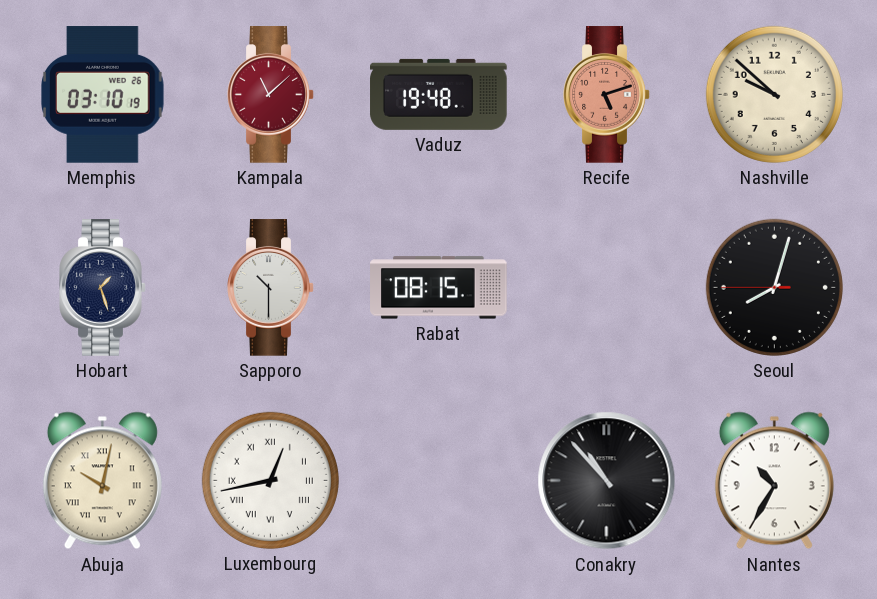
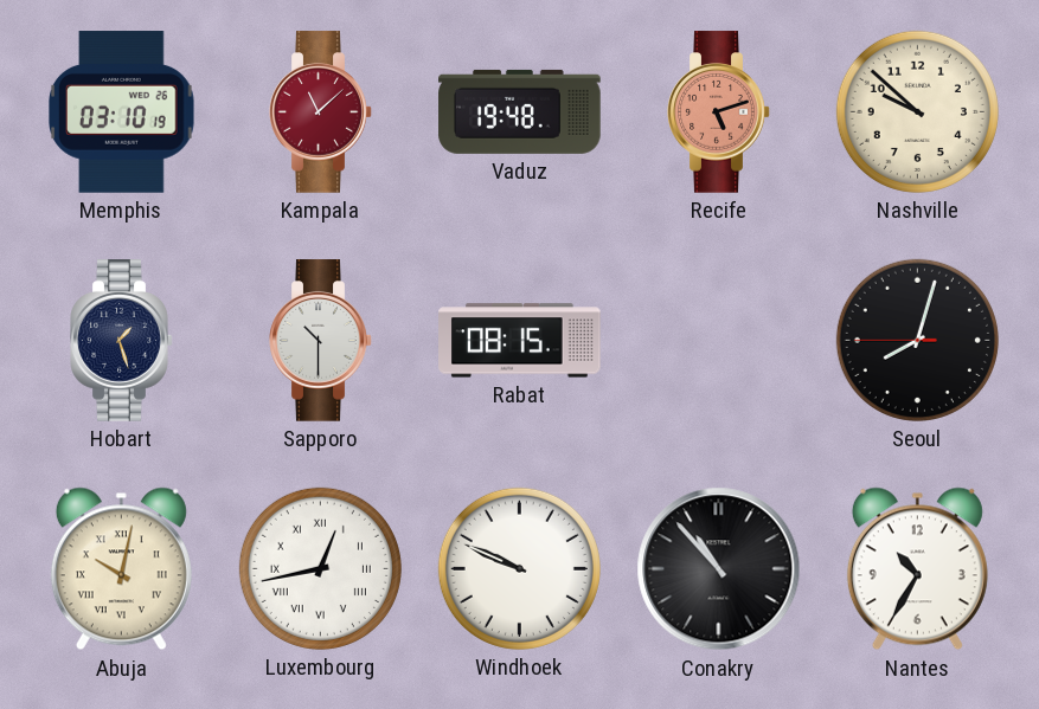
Windhoek: none -> 9:49
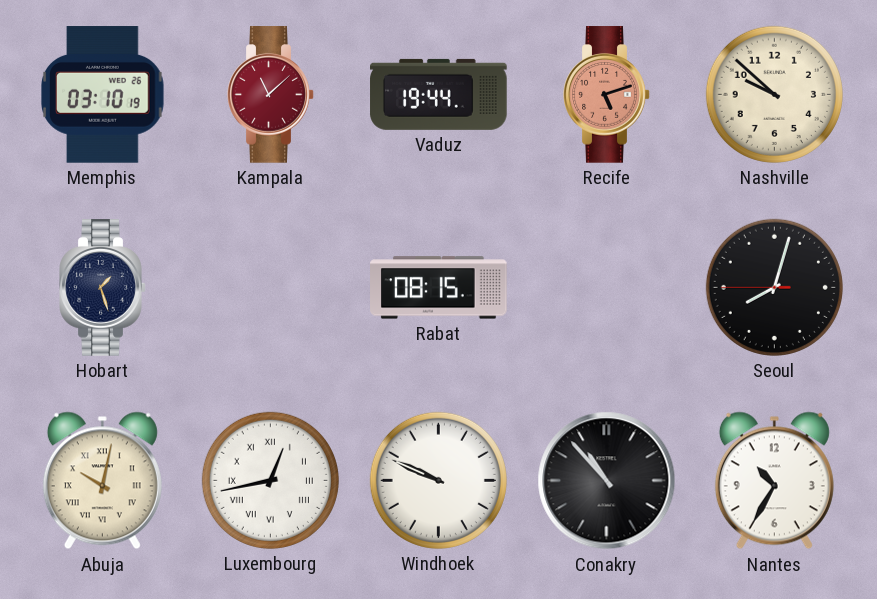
Vaduz: 19:48 -> 19:44
Sapporo: 10:30 -> none
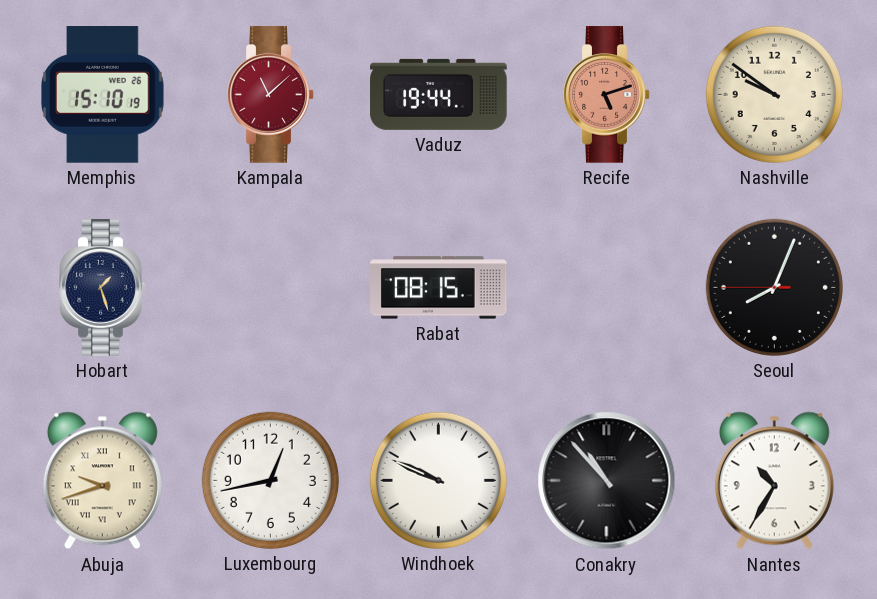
Memphis: 03:10 -> 15:10
Nashville: 9:52 -> 9:51
Seoul: 8:02 -> 8:03
Abuja: 10:02 -> 9:42
Luxembourg numerals: Roman -> Arabic
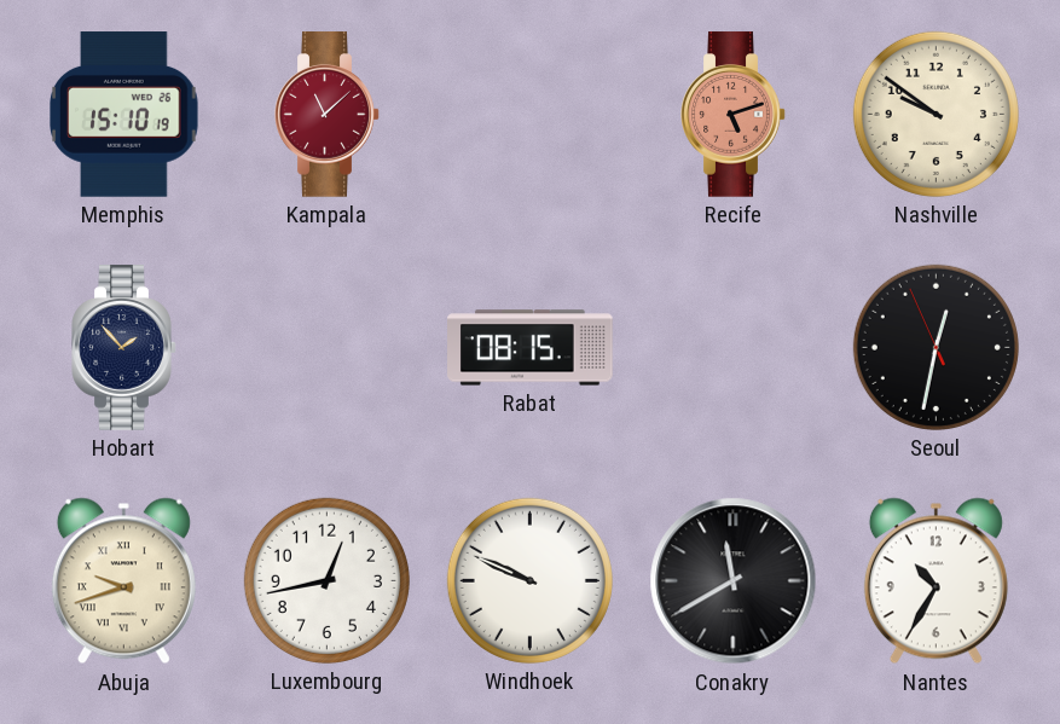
Vaduz: 19:44 -> none
Hobart: 1:27 -> 1:53
Seoul: 8:03 -> 12:31
Conakry: 10:53 -> 11:40
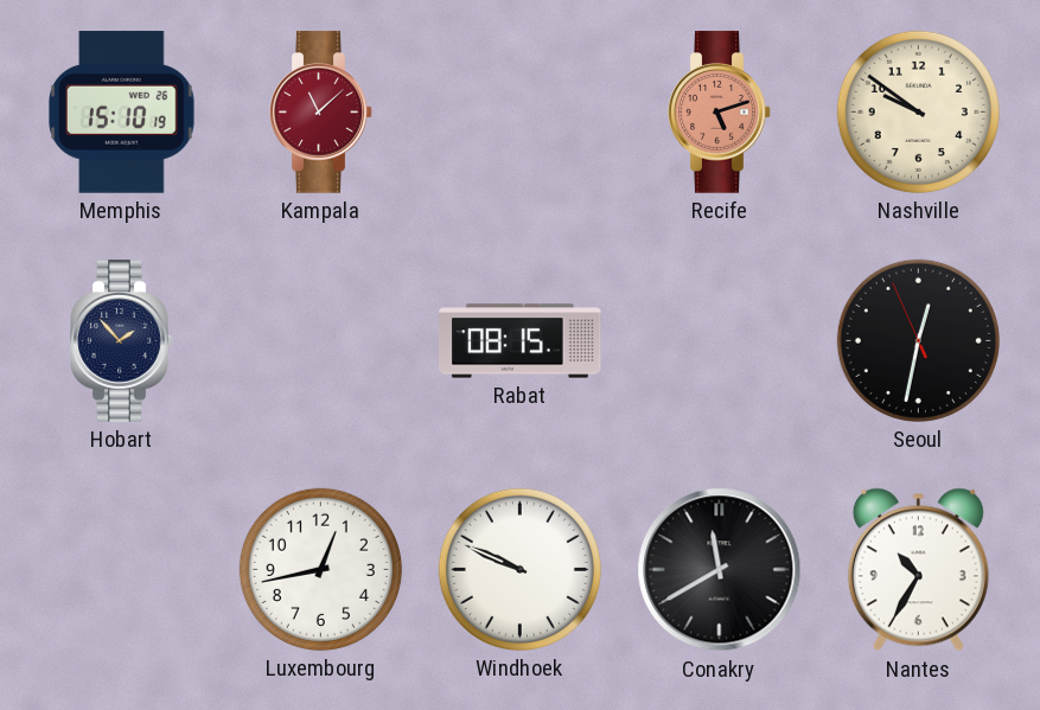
Abuja: 9:42 -> none
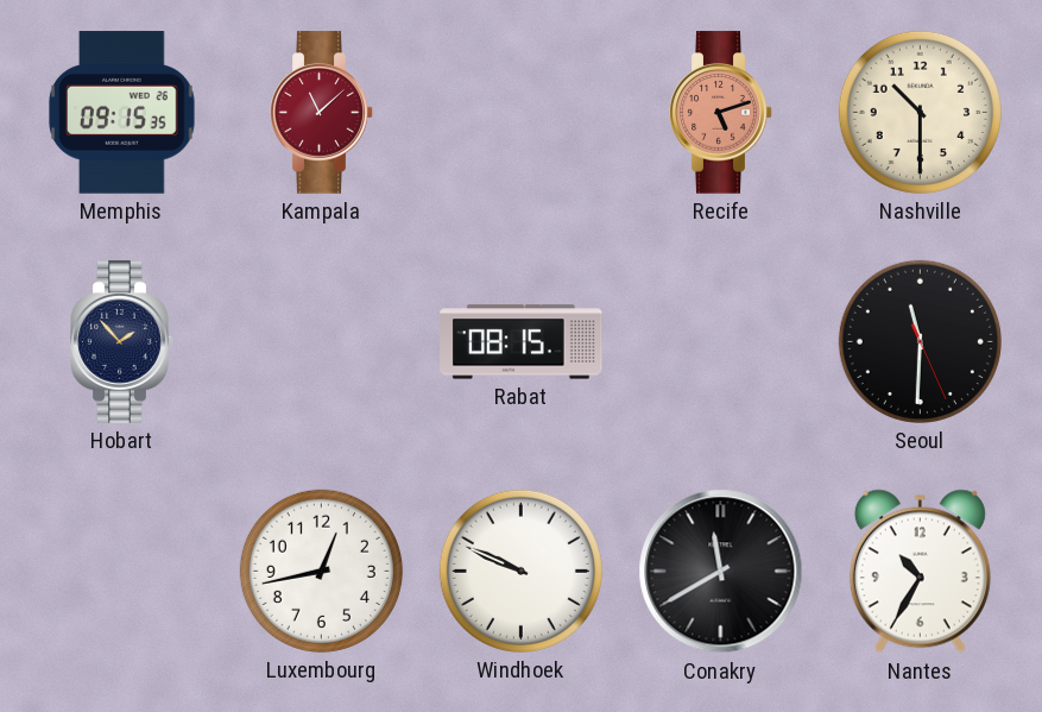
Memphis: 15:10 -> 09:15
Nashville: 9:51 -> 10:30
Seoul: 12:31 -> 11:30
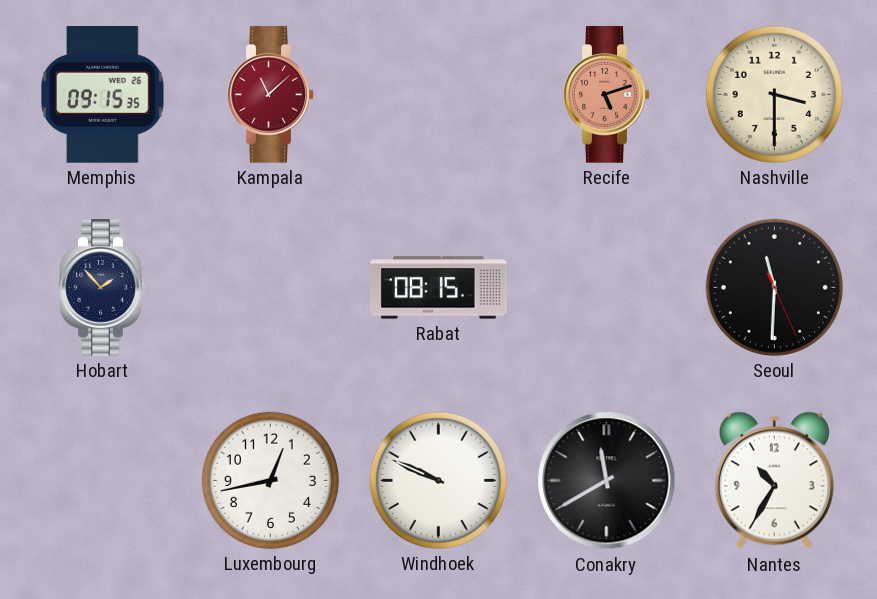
Nashville: 10:30 -> 3:30
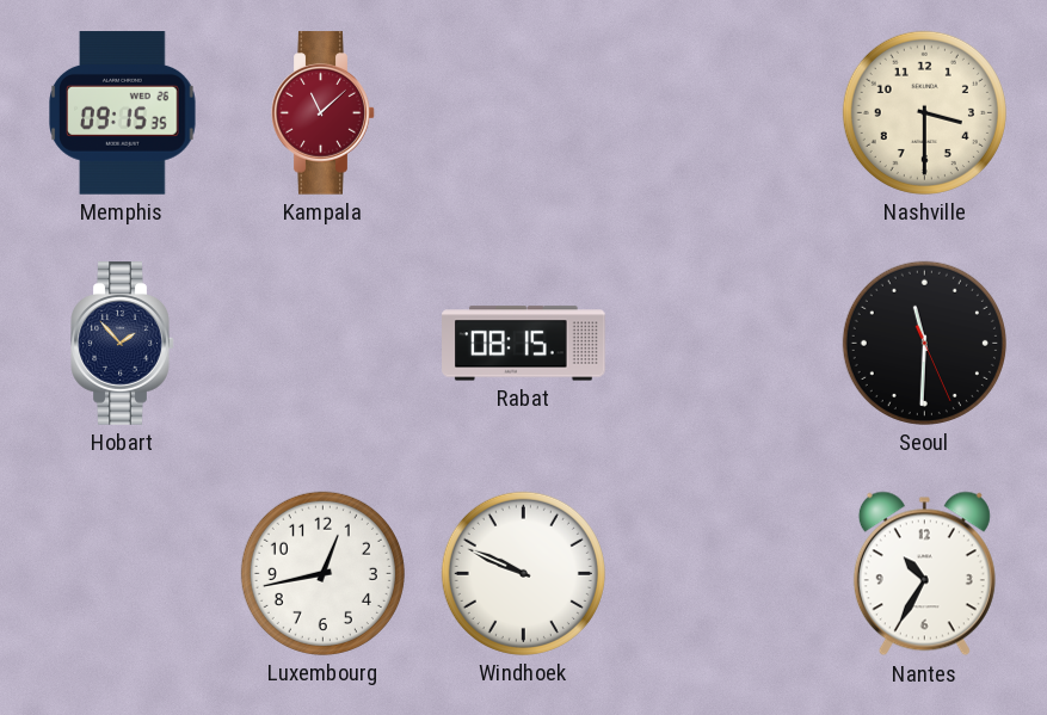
Recife: 5:12 -> none
Conakry: 11:40 -> none
